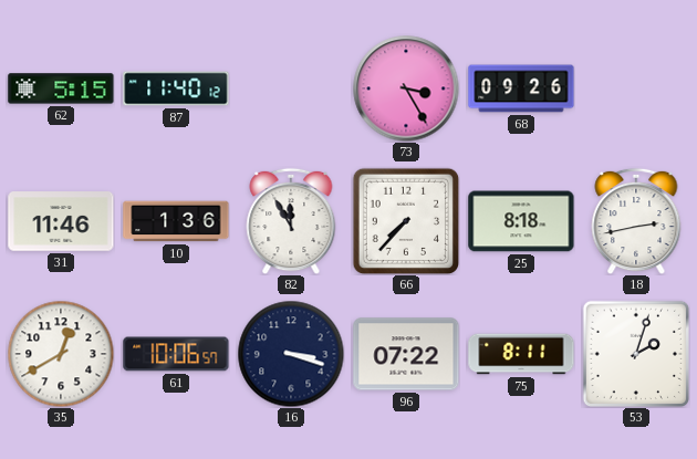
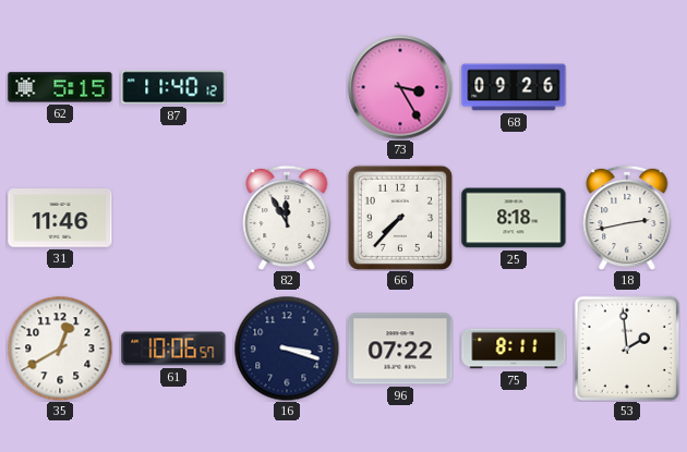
10: 1:36 -> none
53: 2:03 -> 1:59
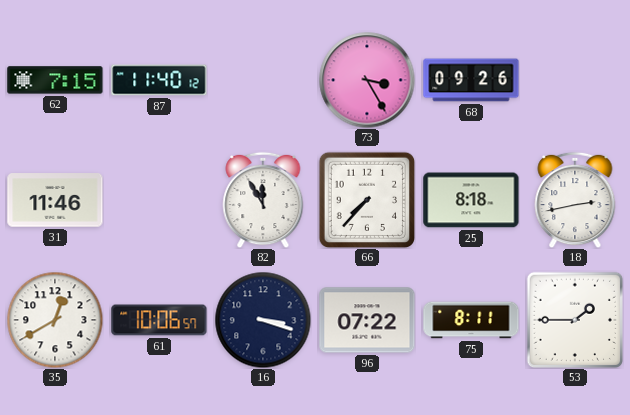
62: 5:15 -> 7:15
53: 1:59 -> 1:45
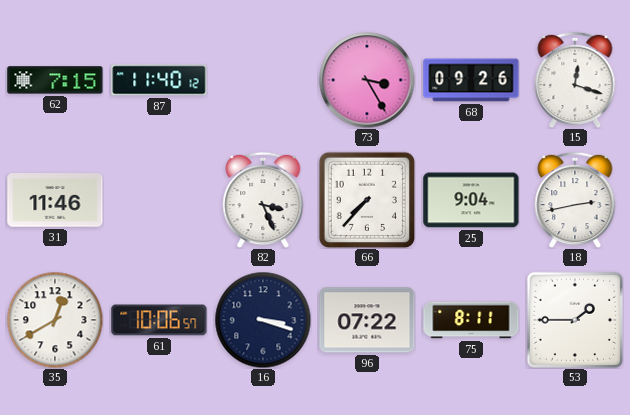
15: none -> 12:18
82: 11:55 -> 3:26
25: 8:18 -> 9:04
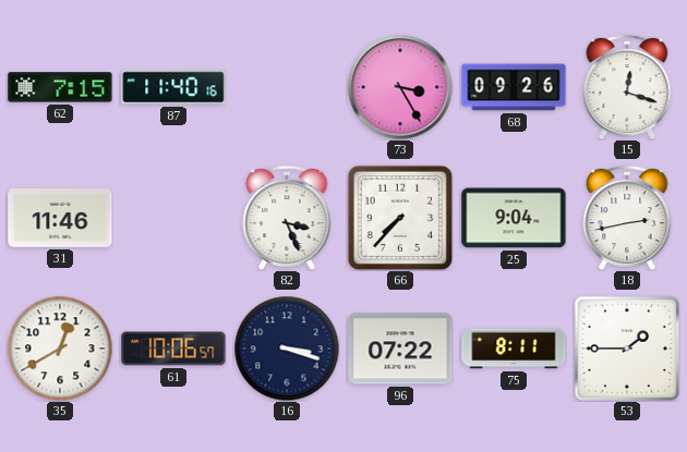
87: 11:40:12 -> 11:40:16
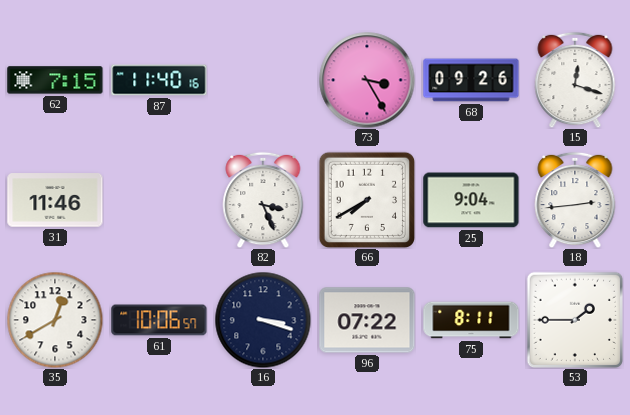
66: 7:37 -> 7:40
18: 2:43 -> 2:44
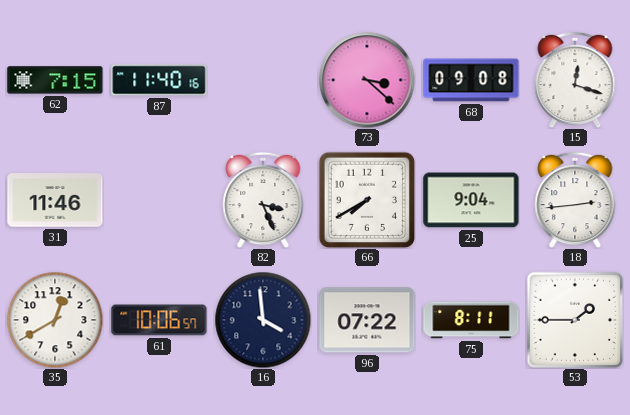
73: 3:25 -> 3:22
68: 09:26 -> 09:08
16: 3:18 -> 3:59
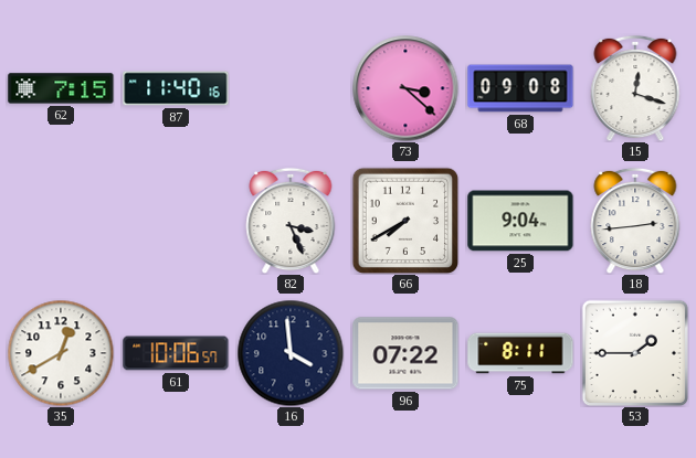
31: 11:46 -> none
